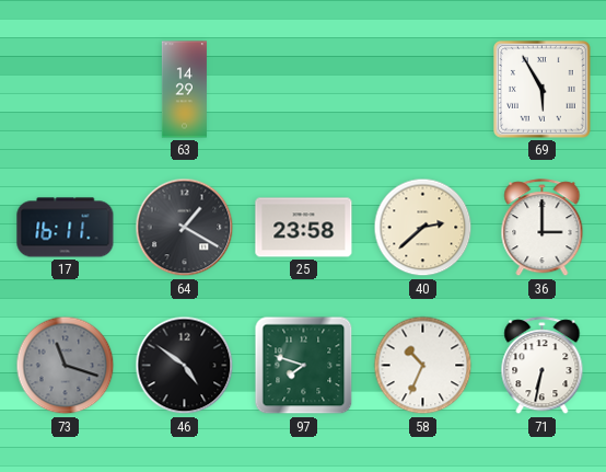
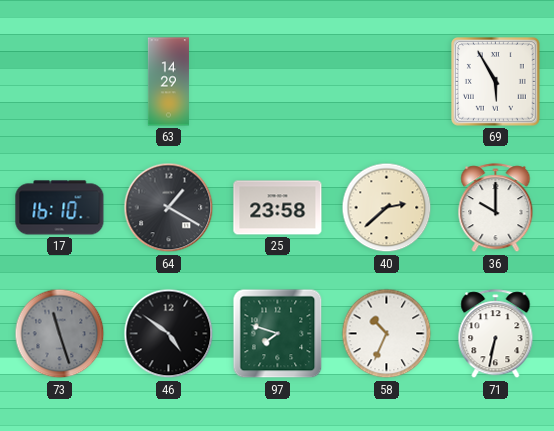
17: 16:11 -> 16:10
36: 3:00 -> 10:00
73: 11:18 -> 11:27
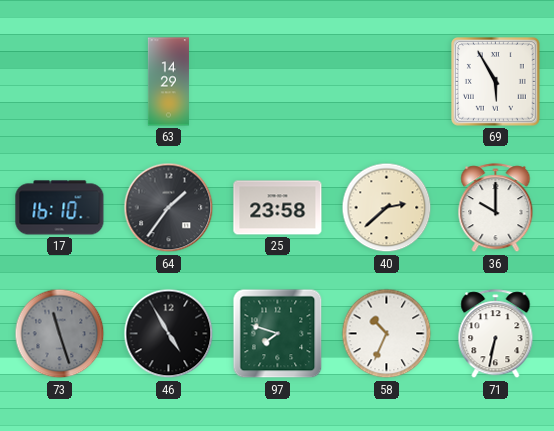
64: 1:20 -> 1:36
46: 4:51 -> 4:55
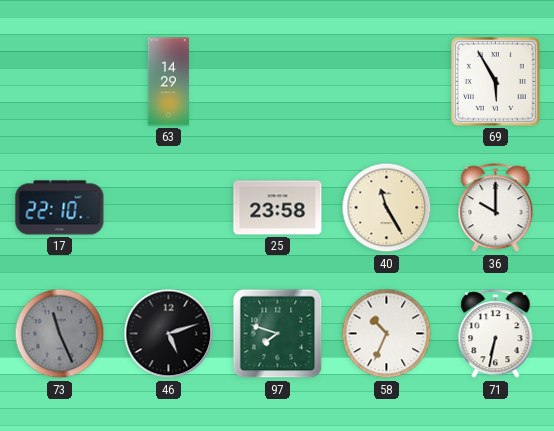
17: 16:10 -> 22:10
64: 1:36 -> none
40: 2:38 -> 11:25
73: 11:27 -> 11:26
46: 4:55 -> 5:12
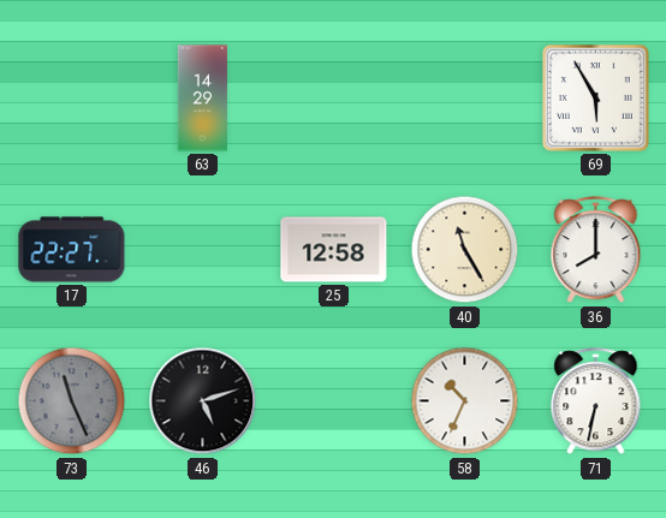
17: 22:10 -> 22:27
25: 23:58 -> 12:58
36: 10:00 -> 8:00
97: 7:48 -> none
